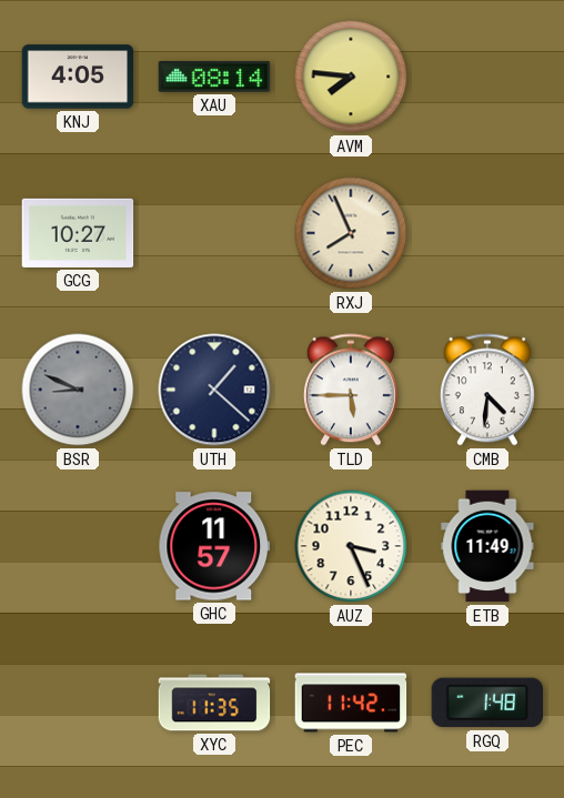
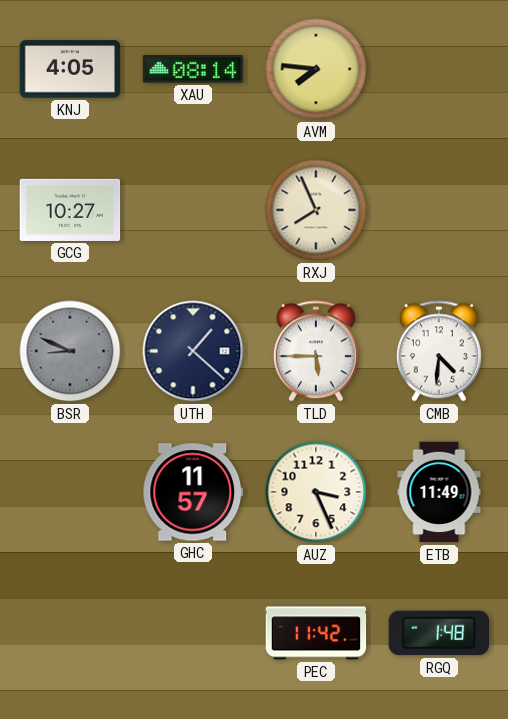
XYC: 11:35 -> none
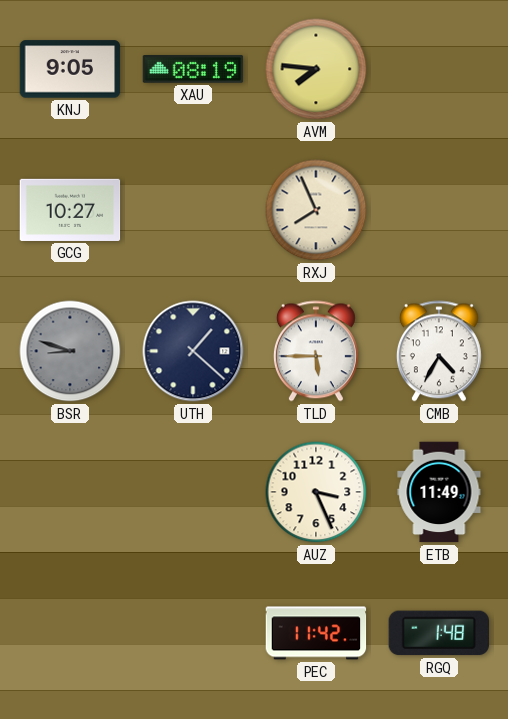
KNJ: 4:05 -> 9:05
XAU: 08:14 -> 08:19
BSR: 8:49 -> 8:48
CMB: 4:31 -> 4:35
GHC: 11:57 -> none
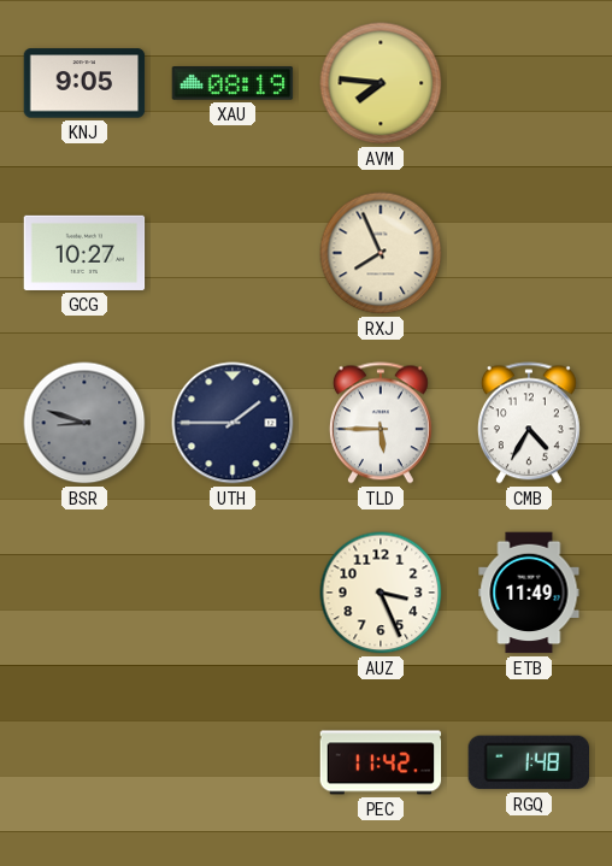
UTH: 1:22 -> 1:45
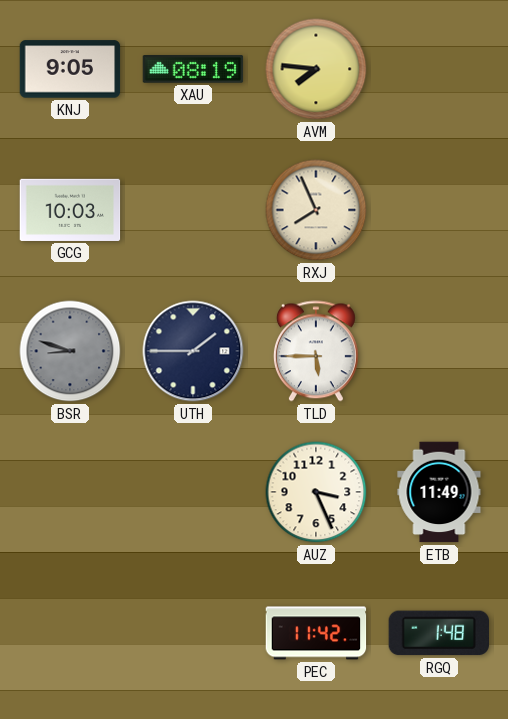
GCG: 10:27 -> 10:03
CMB: 4:35 -> none
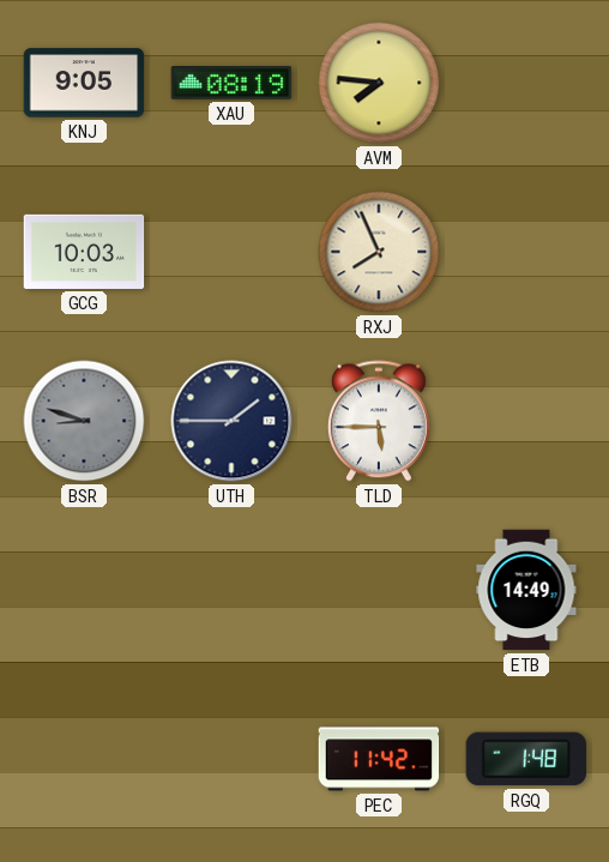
AUZ: 3:26 -> none
ETB: 11:49 -> 14:49
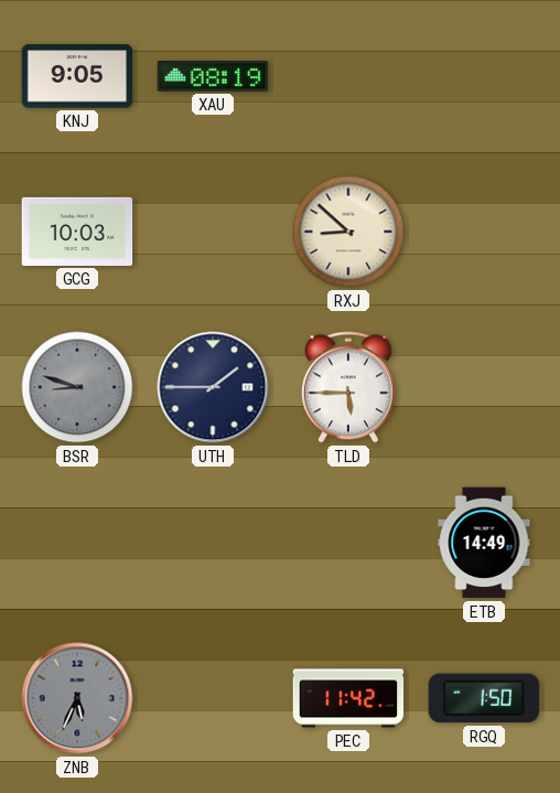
AVM: 7:46 -> none
RXJ: 7:56 -> 8:52
ZNB: none -> 5:34
RGQ: 1:48 -> 1:50
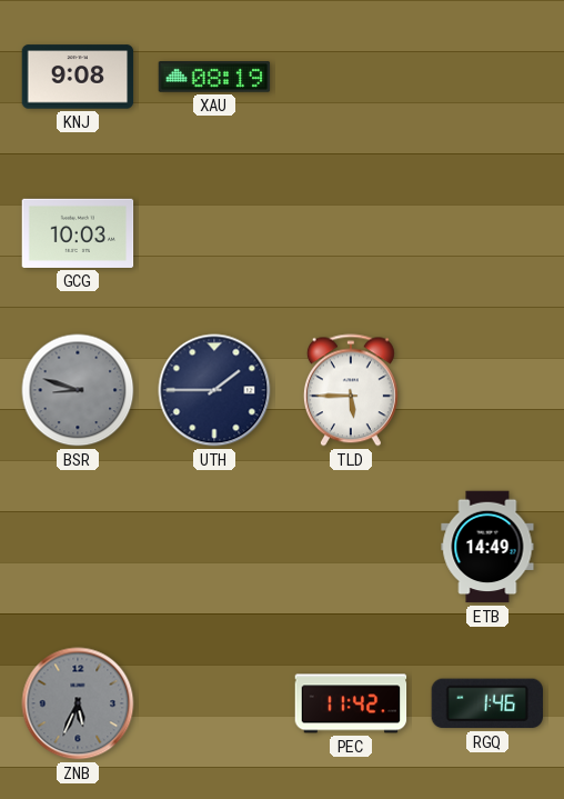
KNJ: 9:05 -> 9:08
RXJ: 8:52 -> none
RGQ: 1:50 -> 1:46
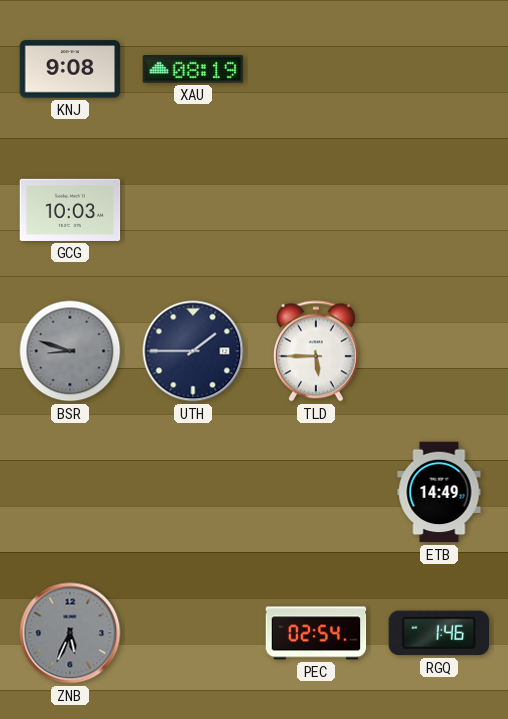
PEC: 11:42 -> 02:54
